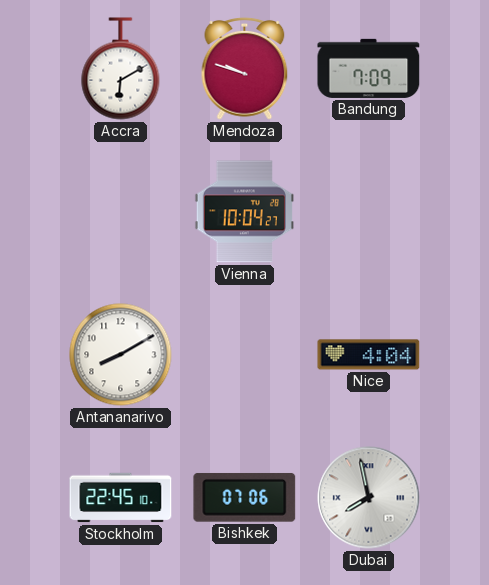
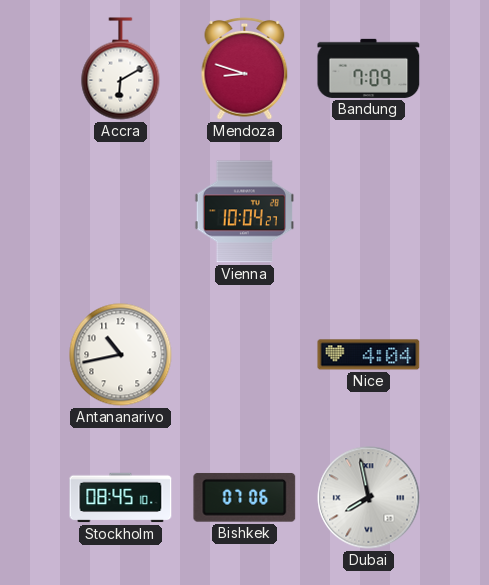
Mendoza: 9:48 -> 8:48
Antananarivo: 8:10 -> 10:43
Stockholm: 22:45 -> 08:45
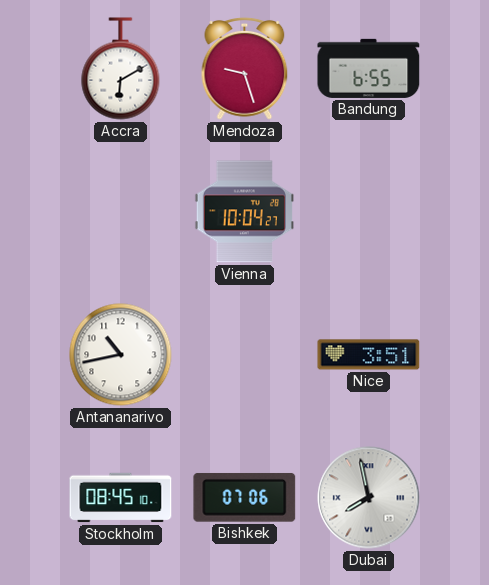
Mendoza: 8:48 -> 9:27
Bandung: 7:09 -> 6:55
Nice: 4:04 -> 3:51
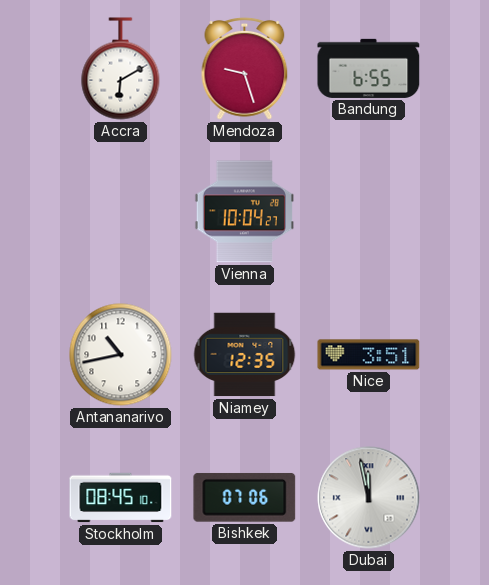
Niamey: none -> 12:35
Dubai: 7:58 -> 11:58
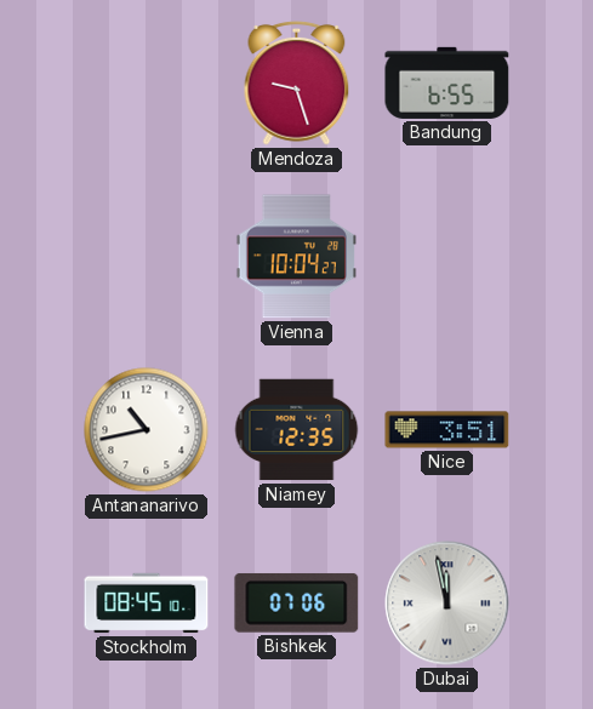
Accra: 6:10 -> none
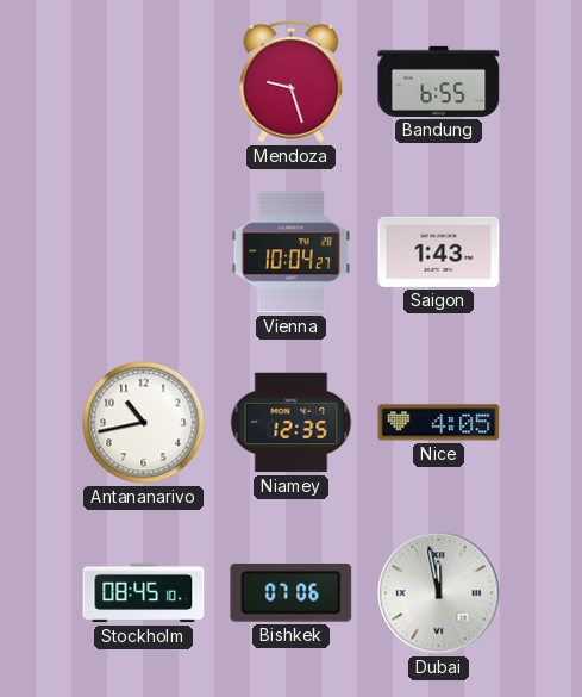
Saigon: none -> 1:43
Nice: 3:51 -> 4:05
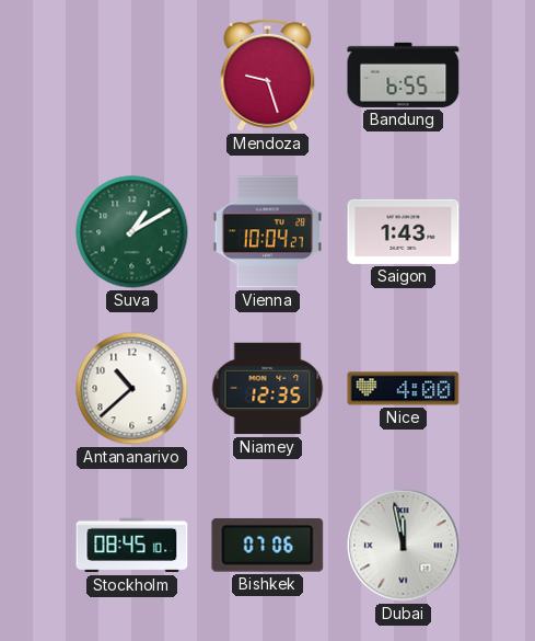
Suva: none -> 1:10
Antananarivo: 10:43 -> 10:38
Nice: 4:05 -> 4:00
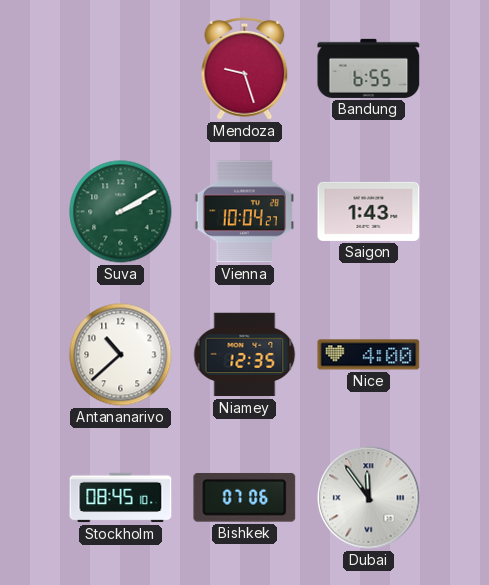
Suva: 1:10 -> 2:10
Dubai: 11:58 -> 11:54
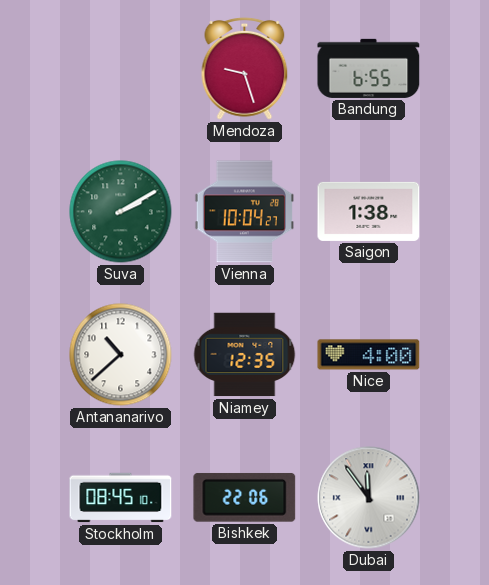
Saigon: 1:43 -> 1:38
Bishkek: 07:06 -> 22:06
